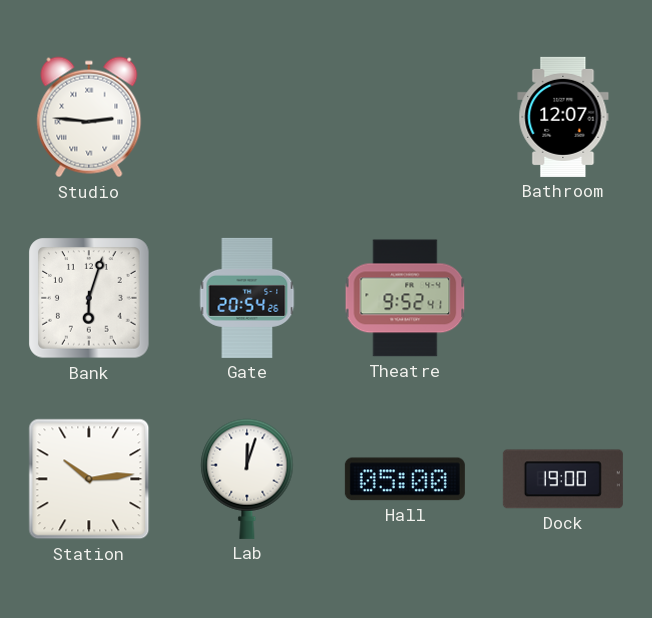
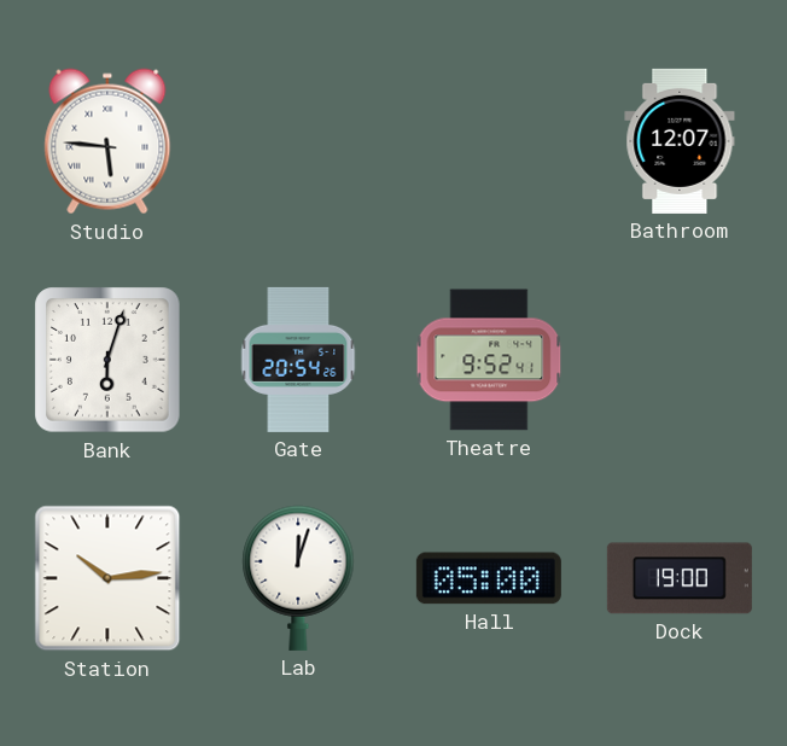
Studio: 2:46 -> 5:46
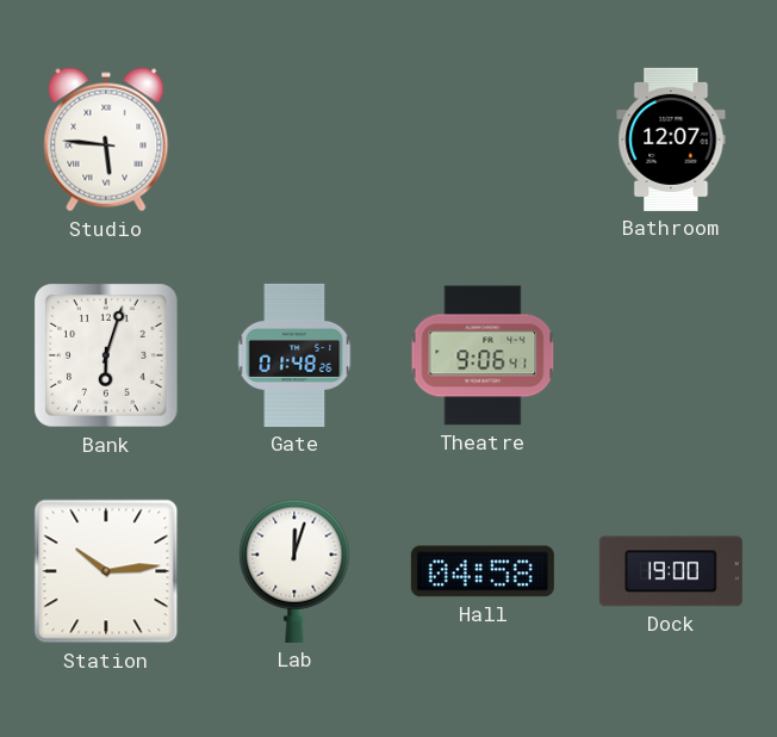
Gate: 20:54 -> 01:48
Theatre: 9:52 -> 9:06
Hall: 05:00 -> 04:58
